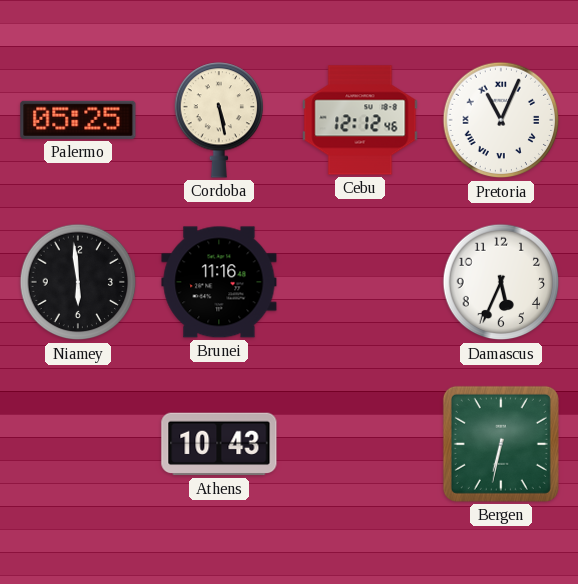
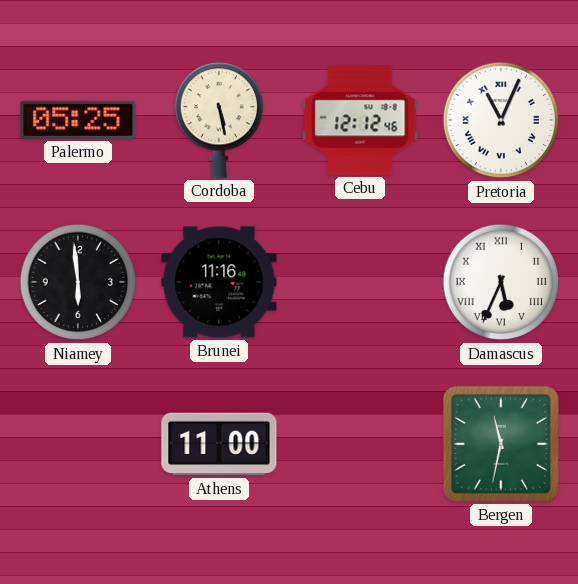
Damascus numerals: Arabic -> Roman
Athens: 10:43 -> 11:00
Bergen: 6:32 -> 11:32
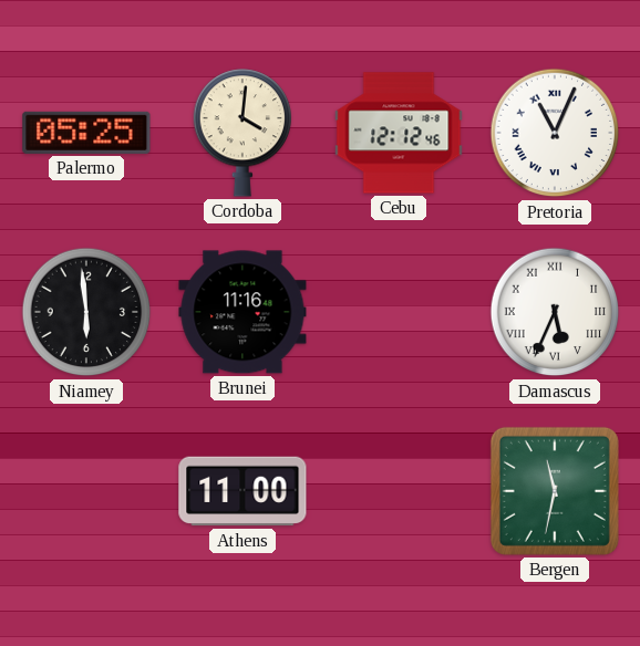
Cordoba: 5:28 -> 4:01
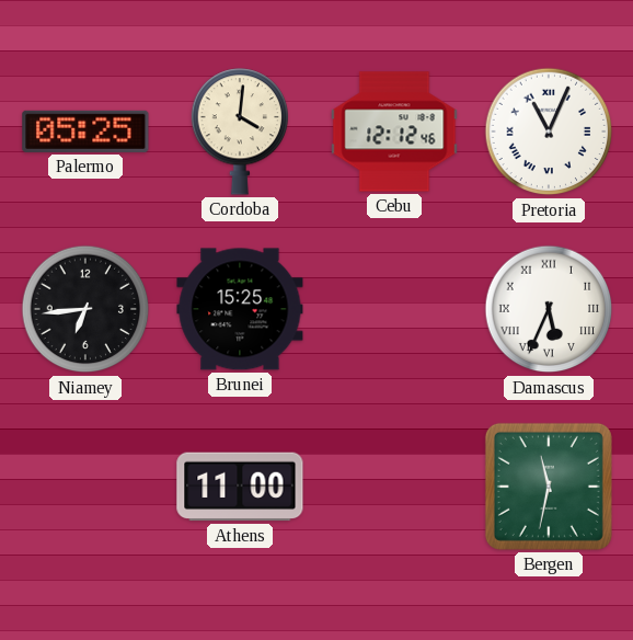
Niamey: 5:59 -> 6:44
Brunei: 11:16 -> 15:25
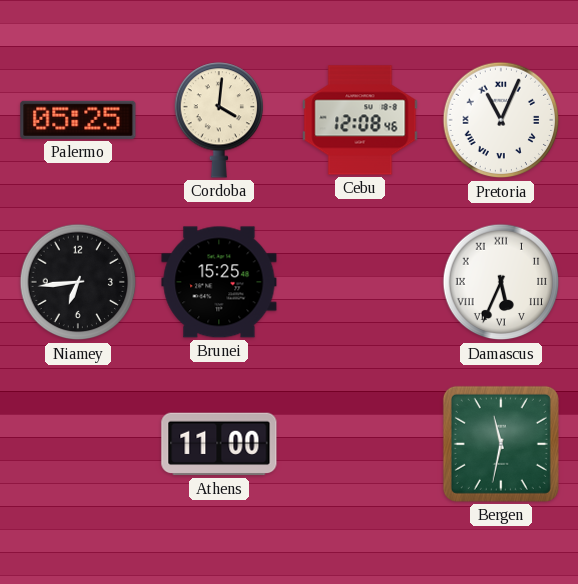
Cebu: 12:12 -> 12:08
